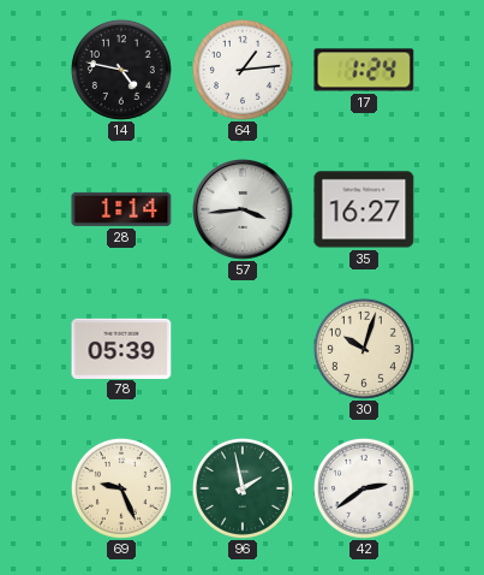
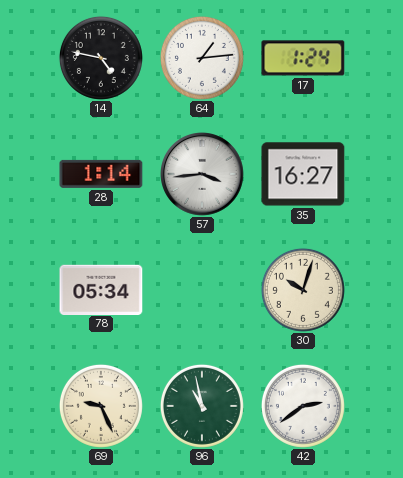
78: 05:39 -> 05:34
96: 1:58 -> 10:58
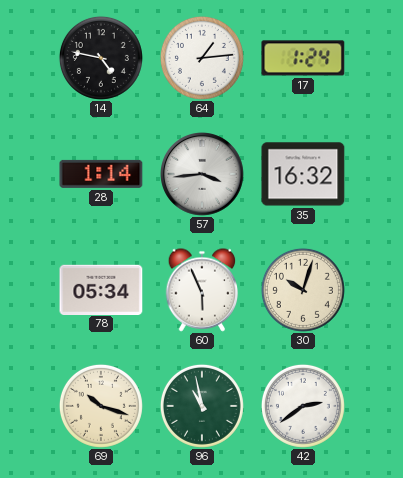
35: 16:27 -> 16:32
60: none -> 5:56
69: 9:26 -> 10:18
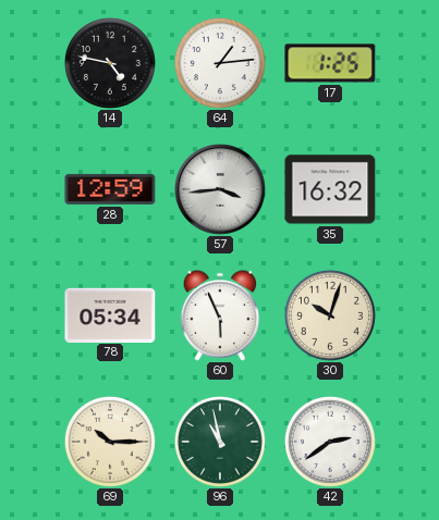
17: 1:24 -> 1:25
28: 1:14 -> 12:59
69: 10:18 -> 10:15
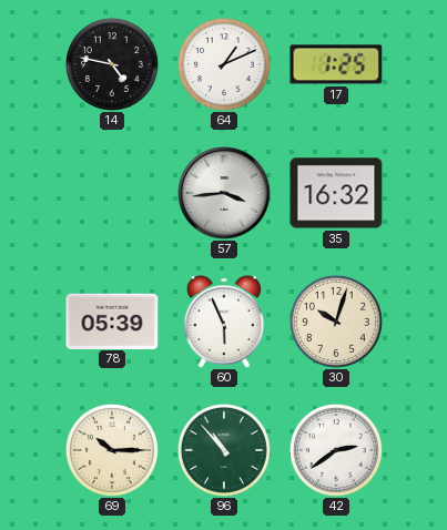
64: 1:14 -> 1:11
28: 12:59 -> none
78: 05:34 -> 05:39
96: 10:58 -> 10:53
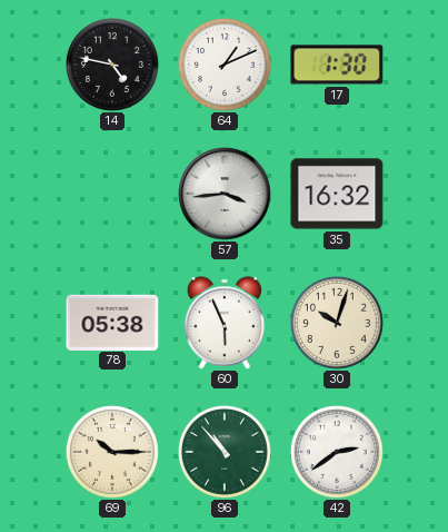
17: 1:25 -> 1:30
78: 05:39 -> 05:38
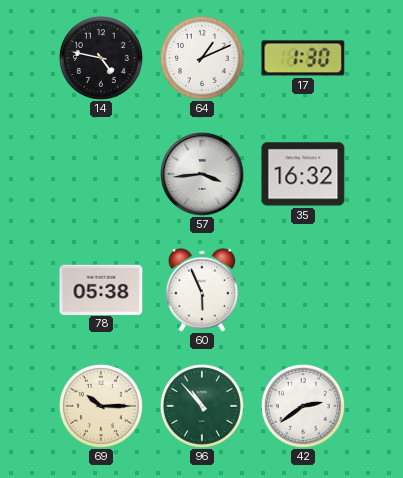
30: 10:03 -> none
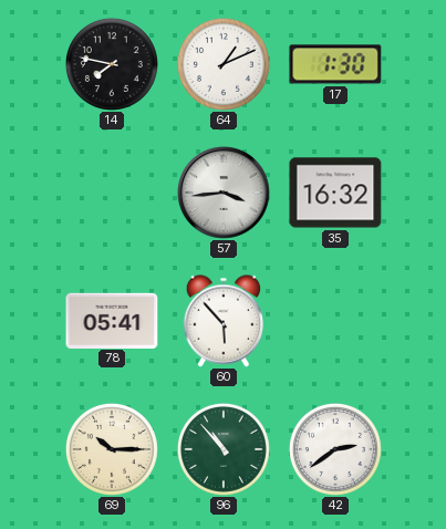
14: 4:47 -> 7:47
78: 05:38 -> 05:41
60: 5:56 -> 5:53
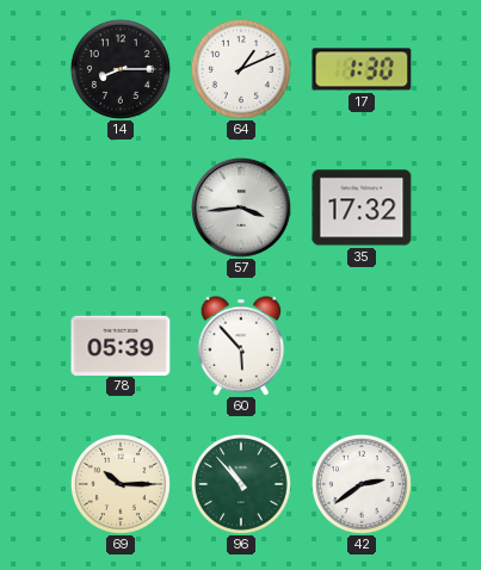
14: 7:47 -> 8:15
35: 16:32 -> 17:32
78: 05:41 -> 05:39
